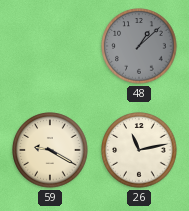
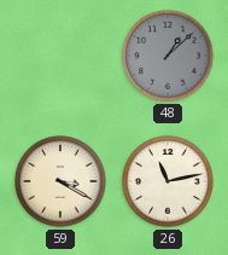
59: 9:20 -> 3:20
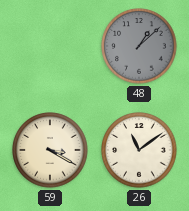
26: 11:13 -> 11:09
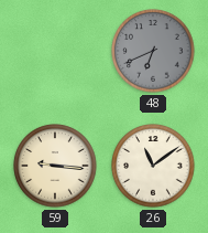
48: 1:08 -> 6:41
59: 3:20 -> 9:16
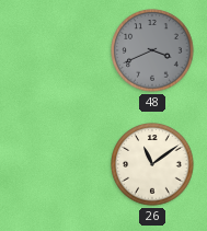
48: 6:41 -> 3:41
59: 9:16 -> none
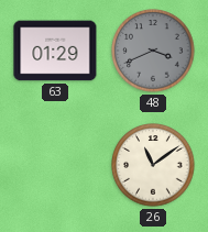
63: none -> 01:29
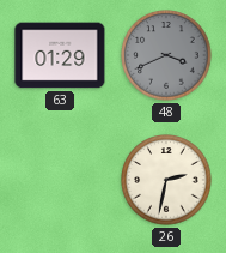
26: 11:09 -> 2:32
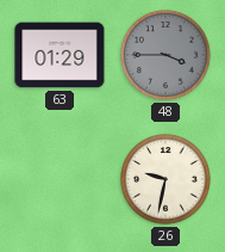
48: 3:41 -> 3:45
26: 2:32 -> 9:32
